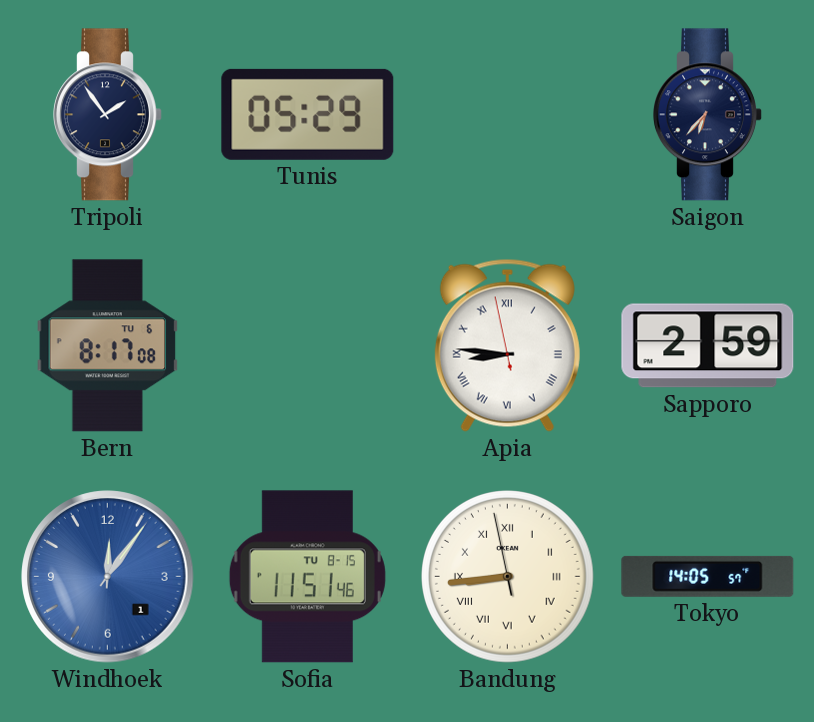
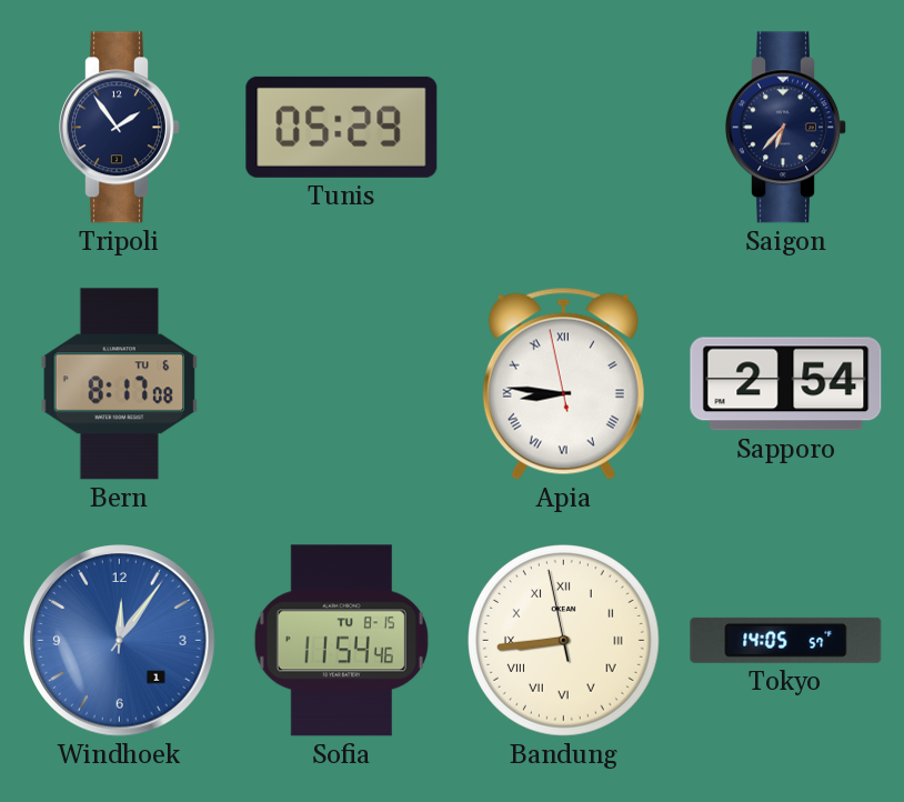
Sapporo: 2:59 -> 2:54
Sofia: 11:51 -> 11:54
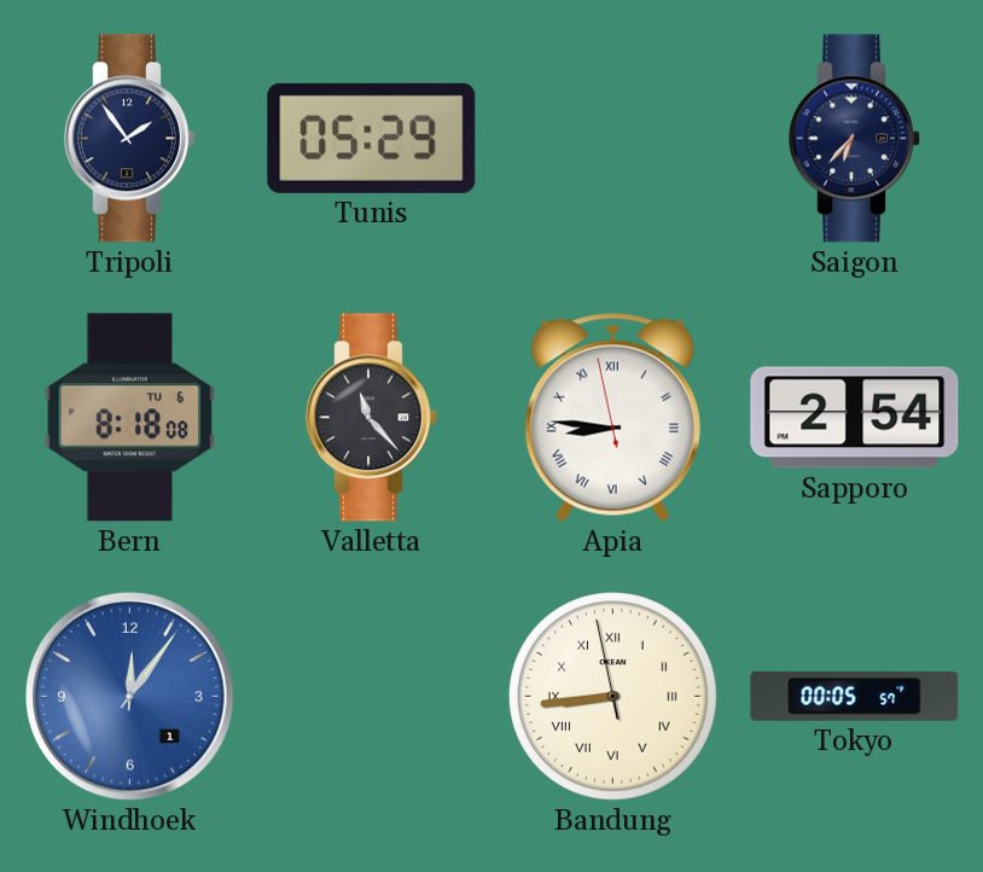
Bern: 8:17 -> 8:18
Valletta: none -> 11:23
Sofia: 11:54 -> none
Tokyo: 14:05 -> 00:05
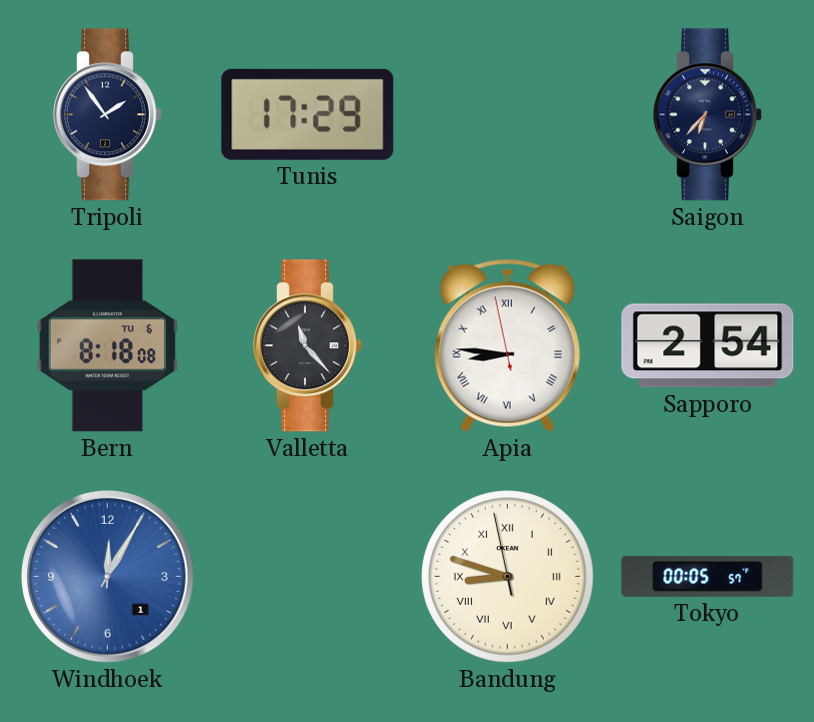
Tunis: 05:29 -> 17:29
Windhoek: 12:06 -> 12:05
Bandung: 8:43 -> 8:47
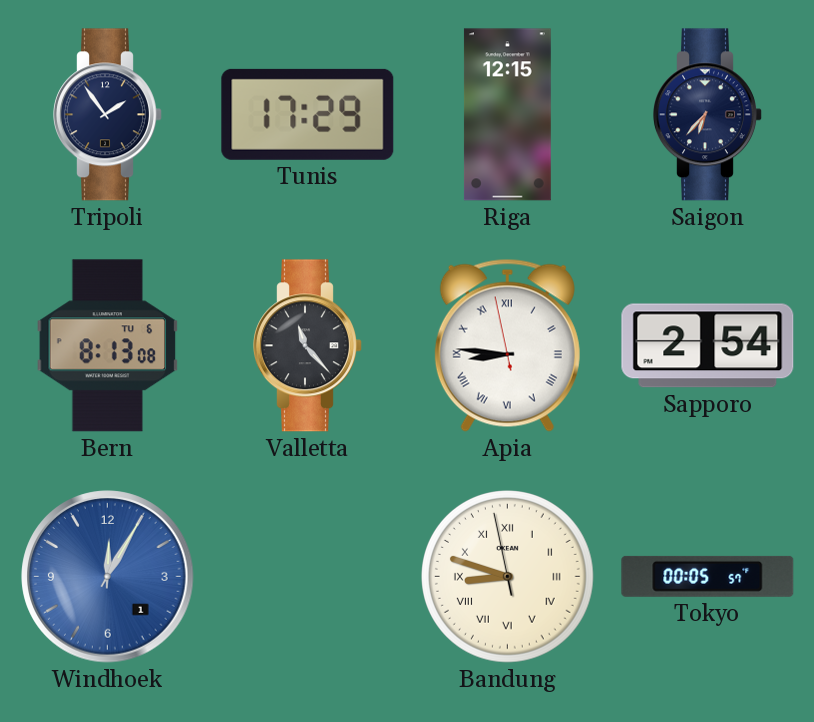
Riga: none -> 12:15
Bern: 8:18 -> 8:13
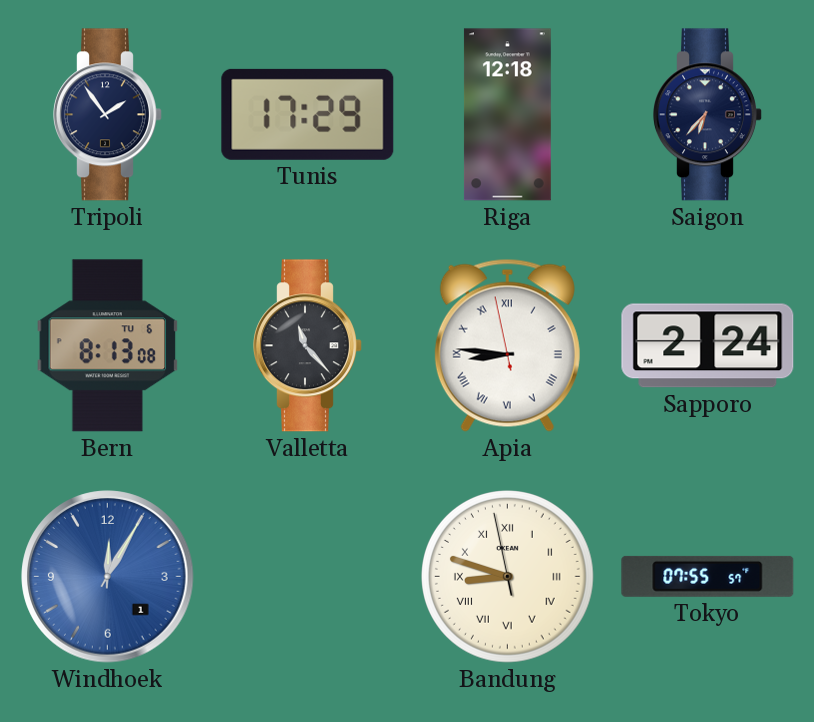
Riga: 12:15 -> 12:18
Sapporo: 2:54 -> 2:24
Tokyo: 00:05 -> 07:55
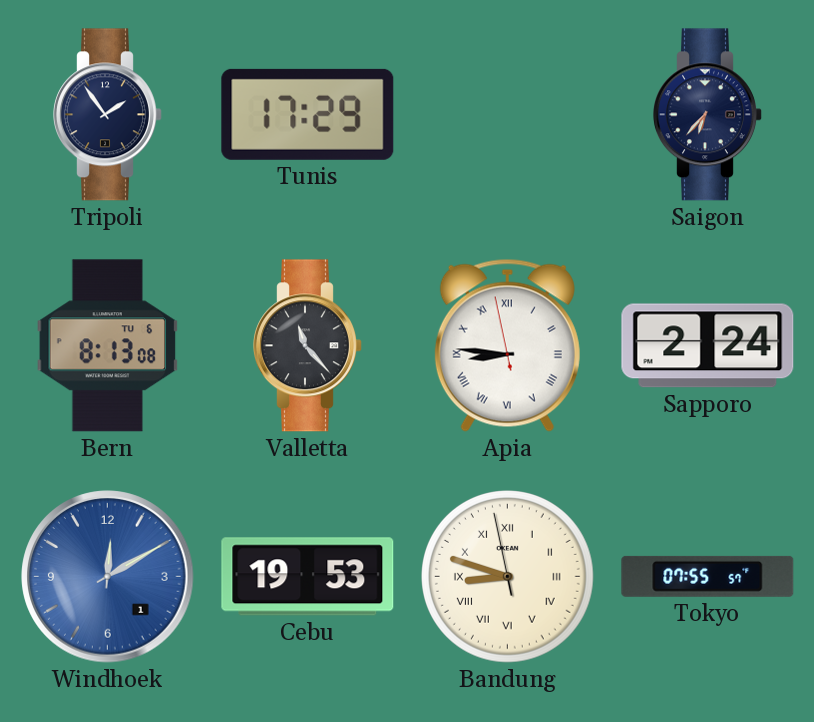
Riga: 12:18 -> none
Windhoek: 12:05 -> 12:10
Cebu: none -> 19:53
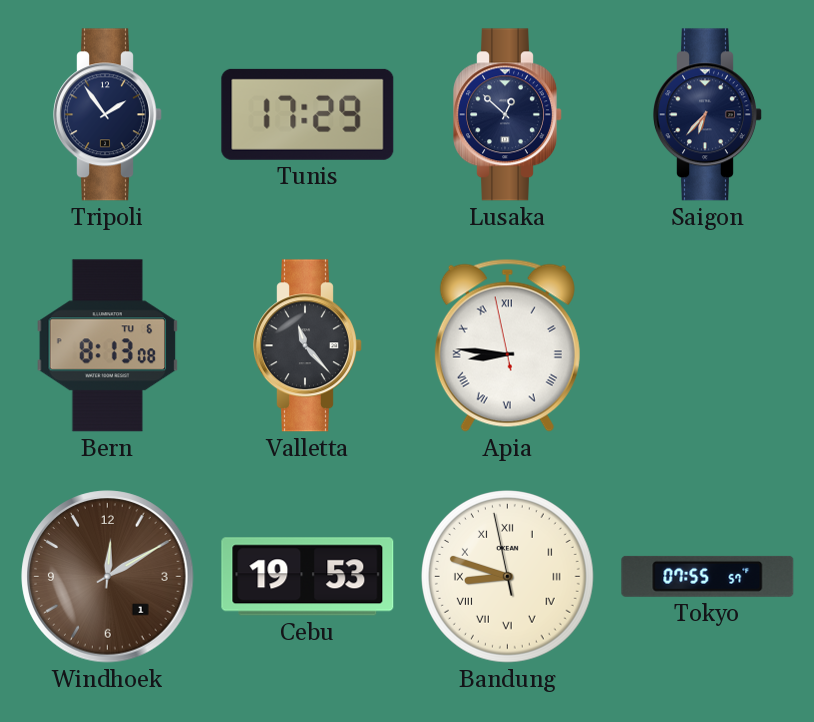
Lusaka: none -> 12:52
Sapporo: 2:24 -> none
Windhoek dial: blue -> brown
